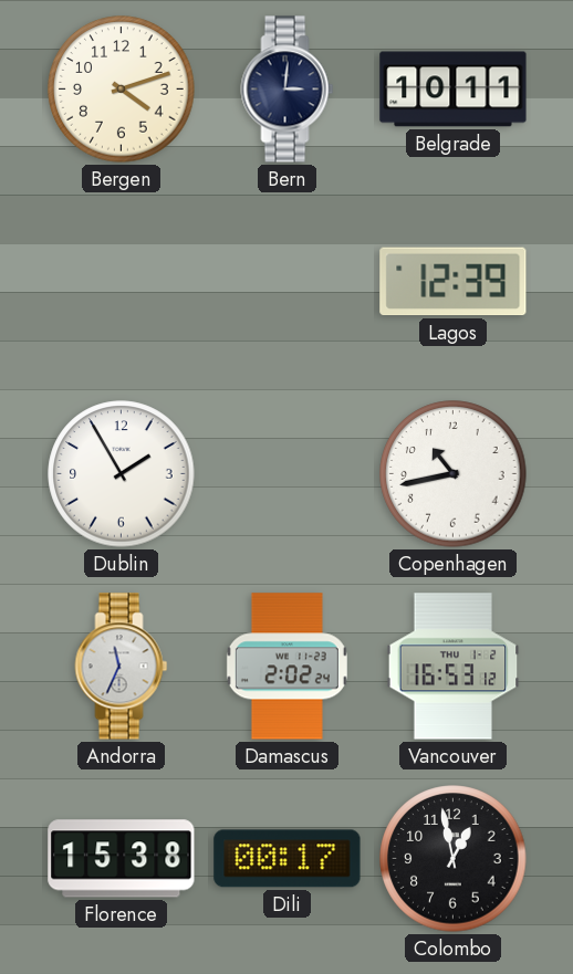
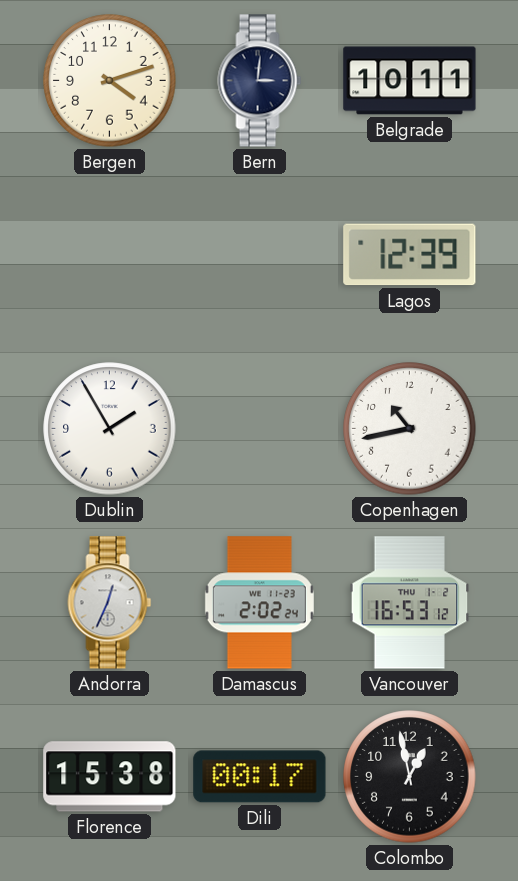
Andorra: 11:34 -> 12:34
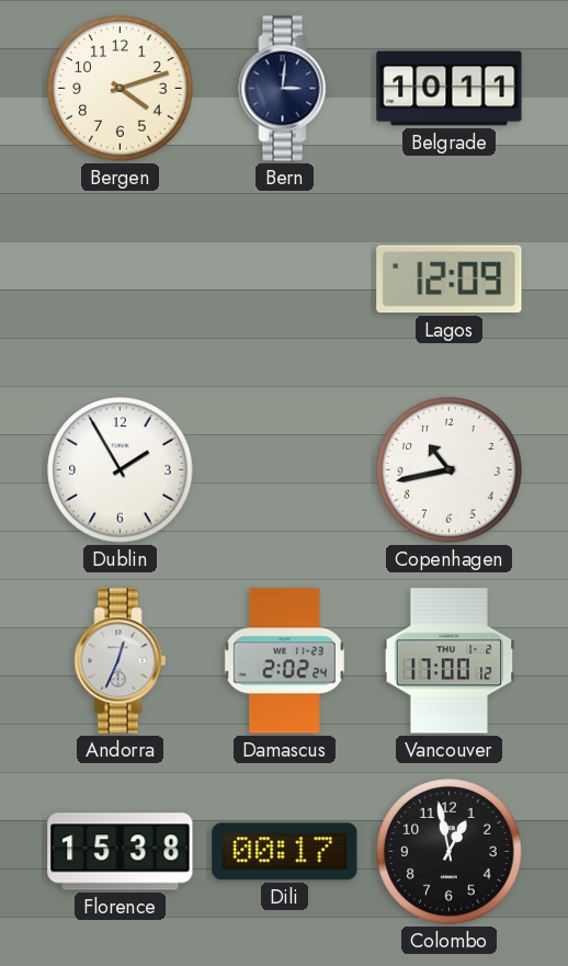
Lagos: 12:39 -> 12:09
Vancouver: 16:53 -> 17:00
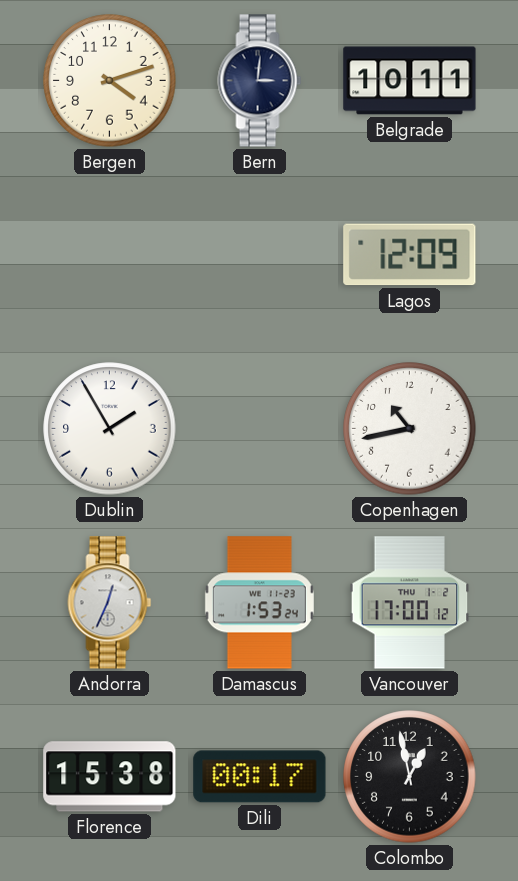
Damascus: 2:02 -> 1:53
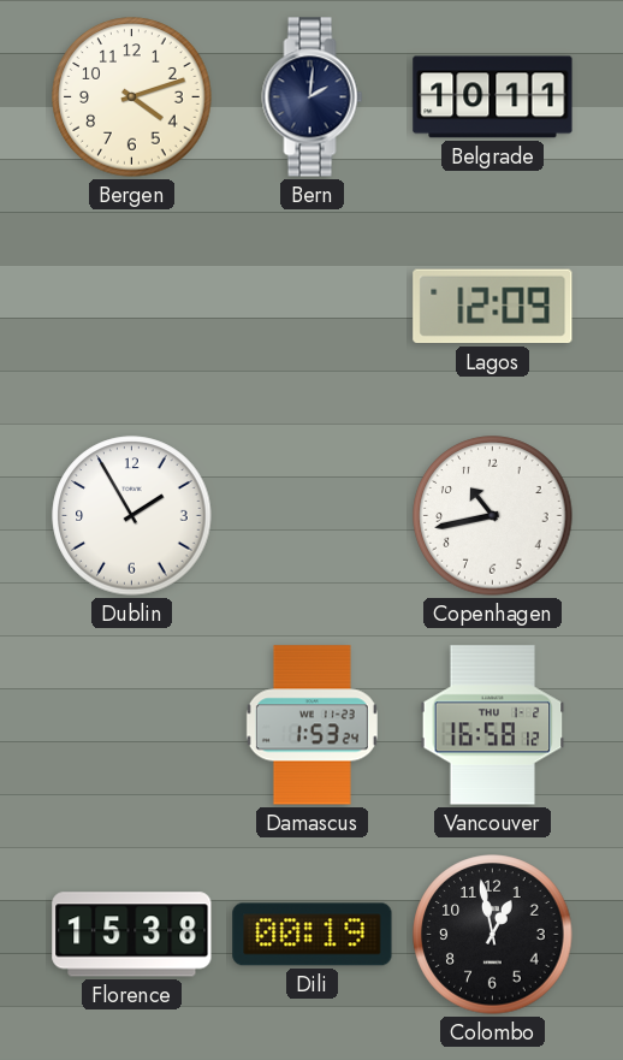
Bern: 3:01 -> 2:01
Andorra: 12:34 -> none
Vancouver: 17:00 -> 16:58
Dili: 00:17 -> 00:19
